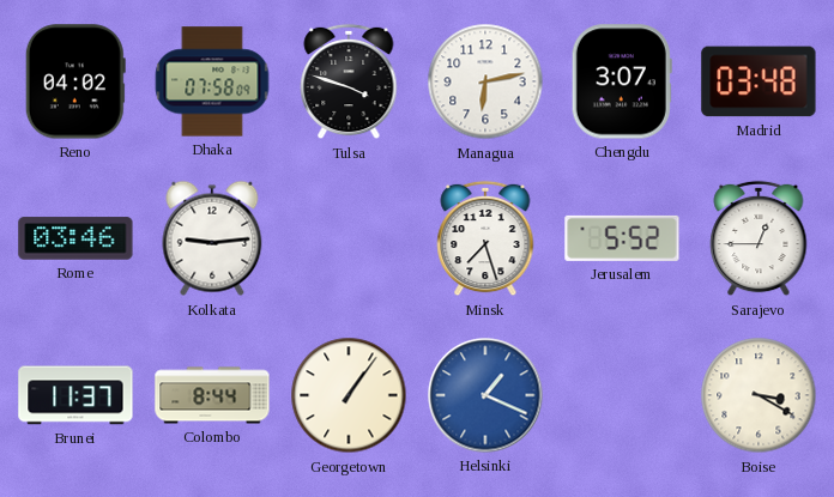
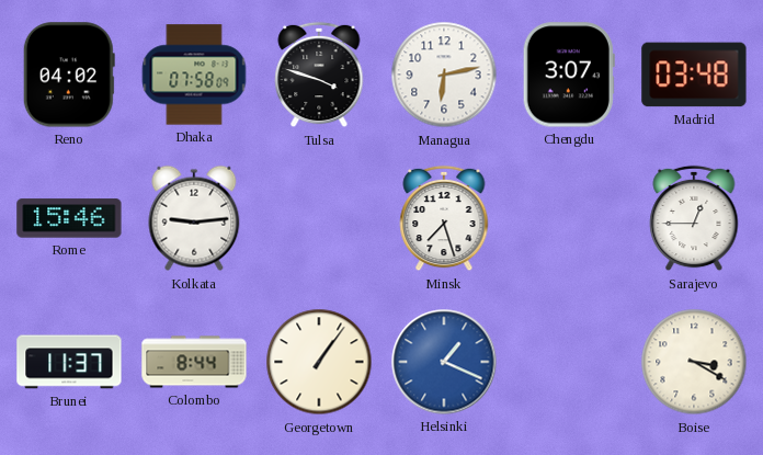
Rome: 03:46 -> 15:46
Jerusalem: 5:52 -> none
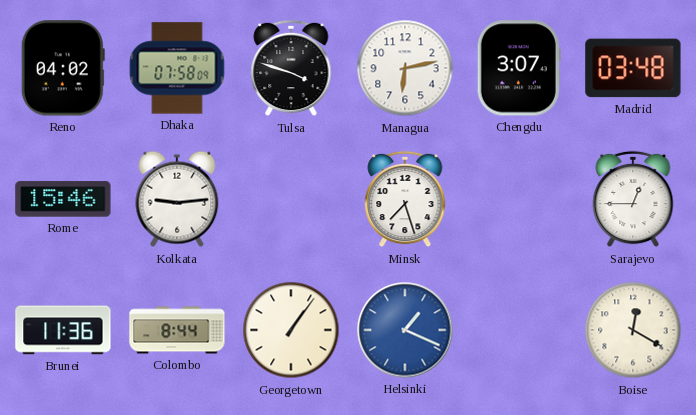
Brunei: 11:37 -> 11:36
Boise: 3:20 -> 12:20
